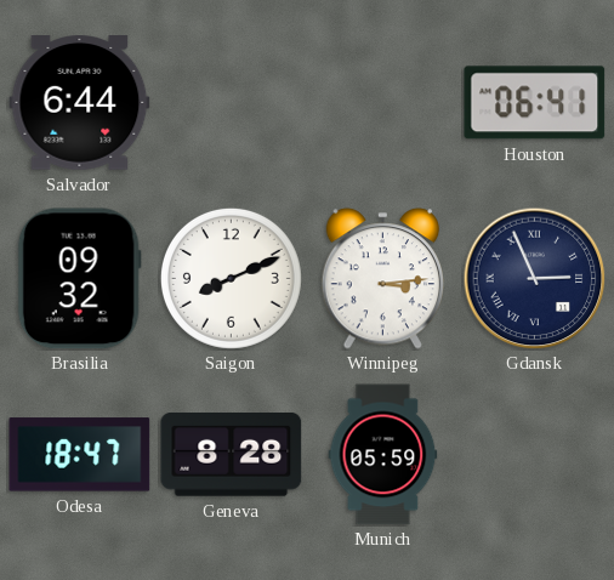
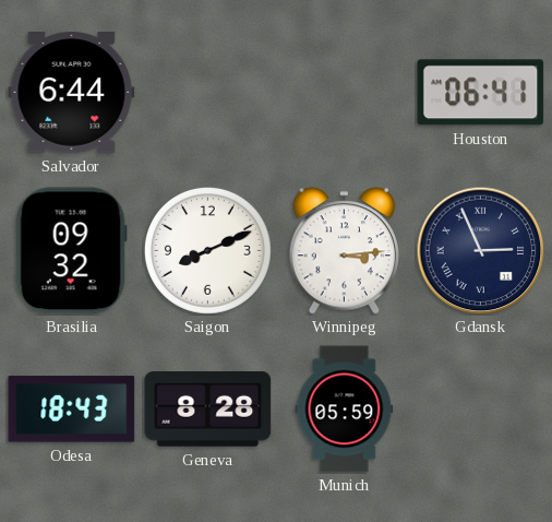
Odesa: 18:47 -> 18:43
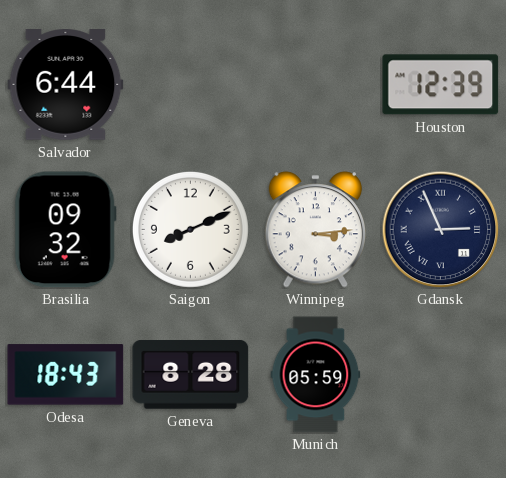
Houston: 06:41 -> 12:39
